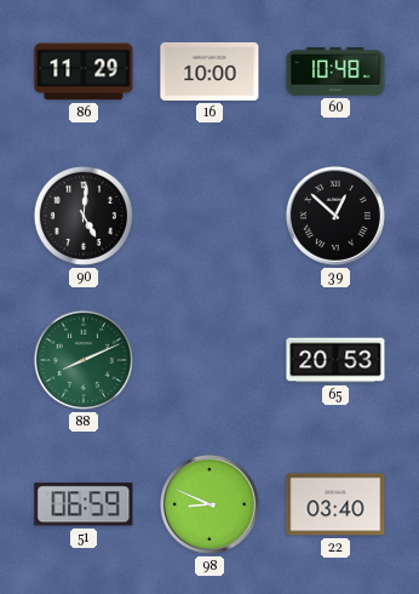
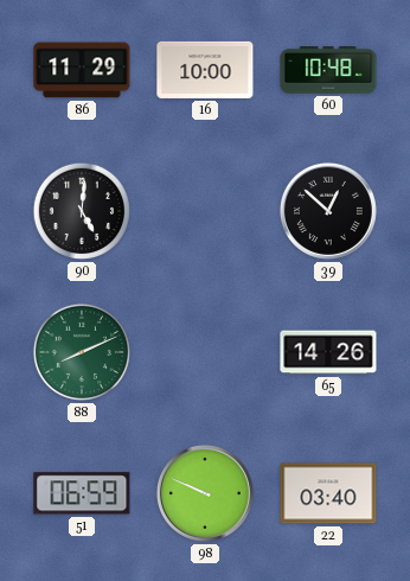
65: 20:53 -> 14:26
98: 8:49 -> 9:49
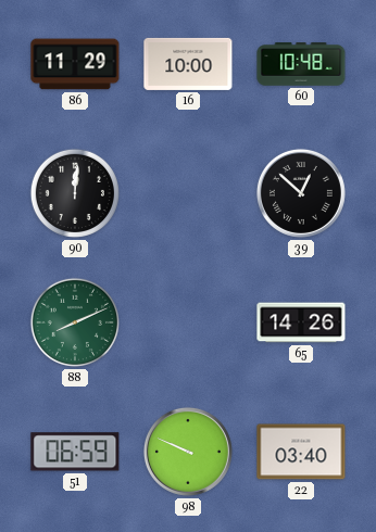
90: 5:01 -> 12:01
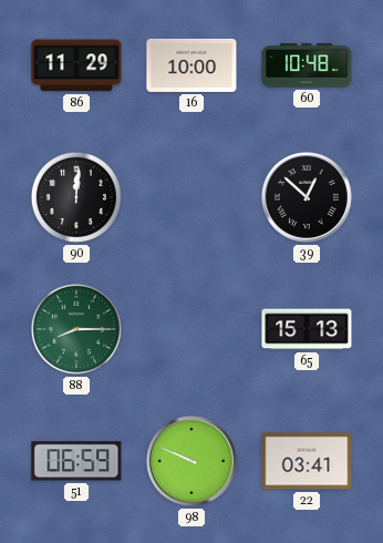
88: 8:11 -> 8:15
65: 14:26 -> 15:13
22: 03:40 -> 03:41
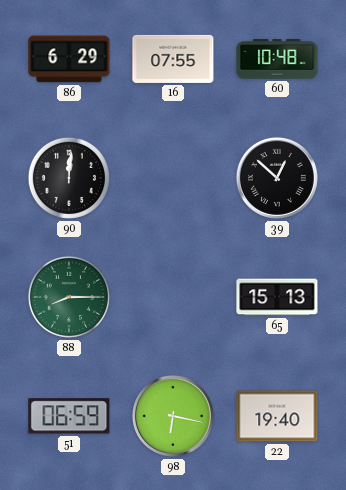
86: 11:29 -> 6:29
16: 10:00 -> 07:55
98: 9:49 -> 6:17
22: 03:41 -> 19:40
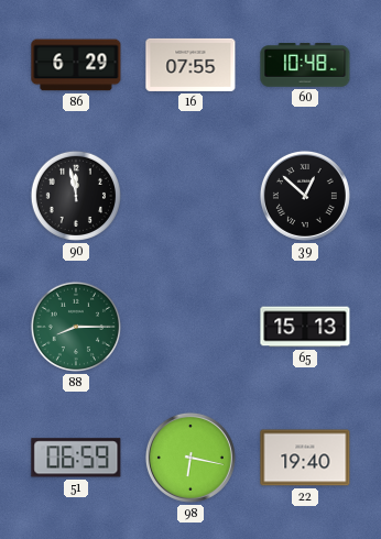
90: 12:01 -> 11:58
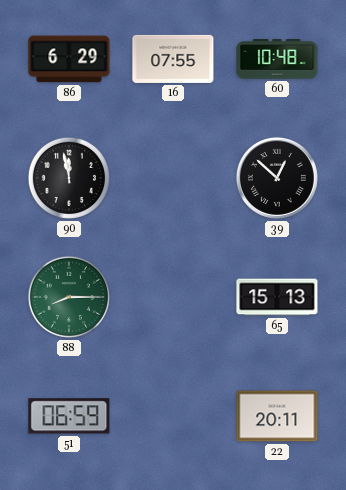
98: 6:17 -> none
22: 19:40 -> 20:11
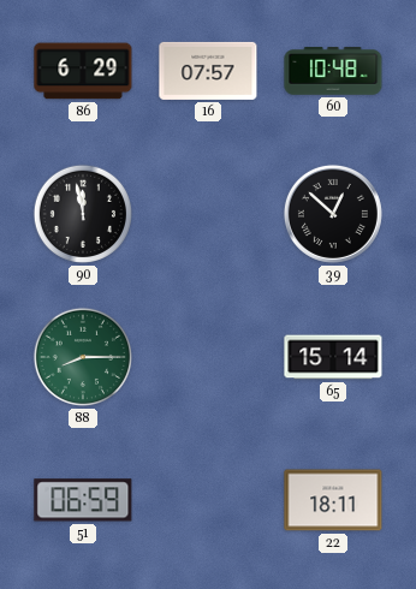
16: 07:55 -> 07:57
65: 15:13 -> 15:14
22: 20:11 -> 18:11
